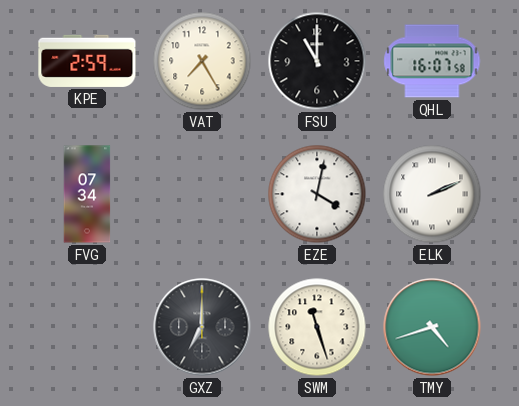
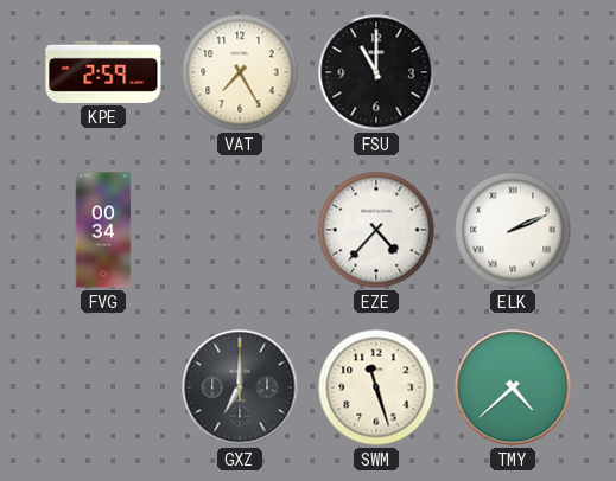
QHL: 16:07 -> none
FVG: 07:34 -> 00:34
EZE: 4:02 -> 4:37
TMY: 4:42 -> 4:38
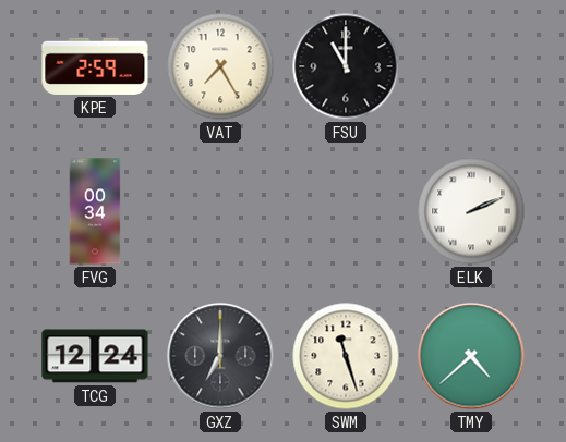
EZE: 4:37 -> none
TCG: none -> 12:24
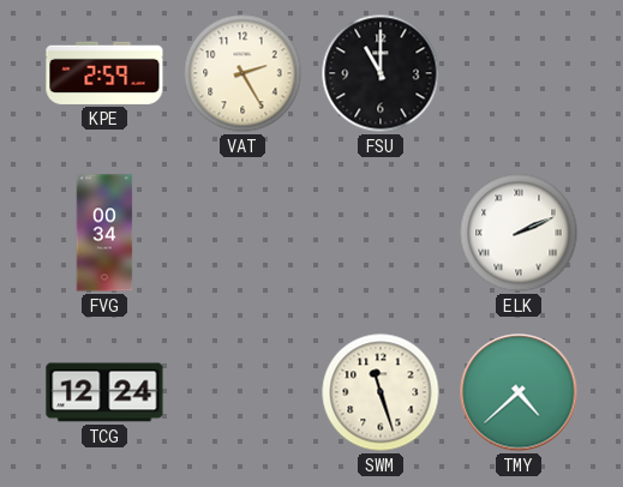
VAT: 7:25 -> 2:25
GXZ: 7:00 -> none
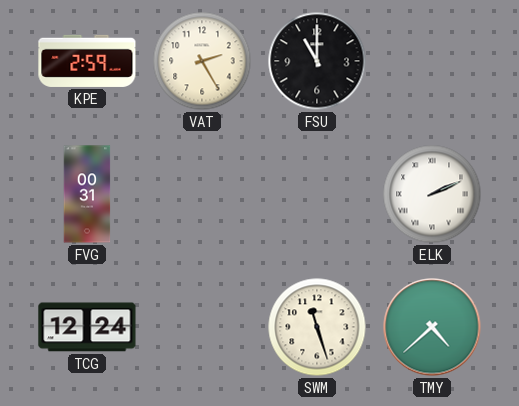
FVG: 00:34 -> 00:31
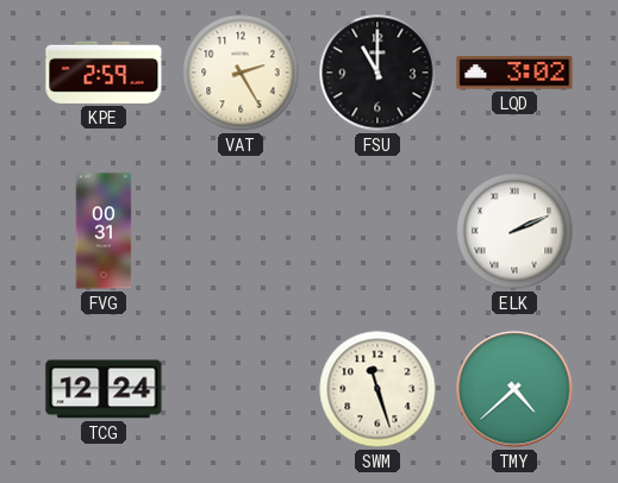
LQD: none -> 3:02
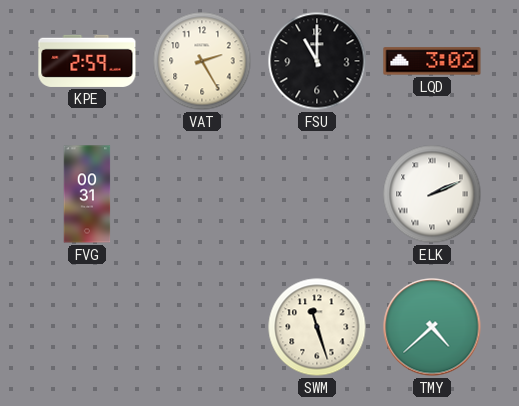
TCG: 12:24 -> none
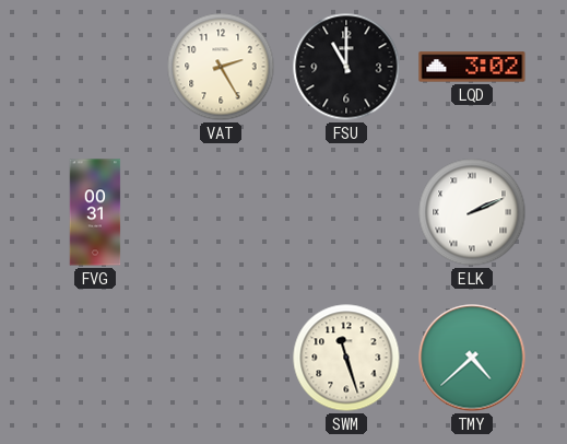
KPE: 2:59 -> none
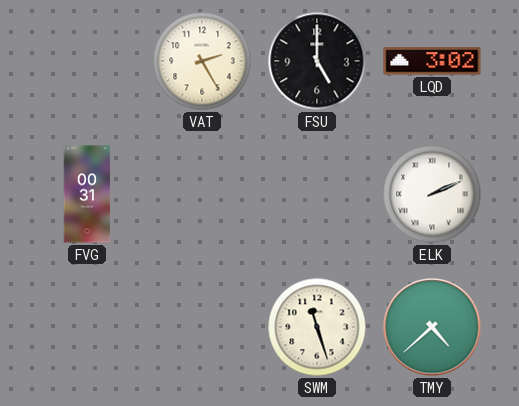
FSU: 11:00 -> 5:00
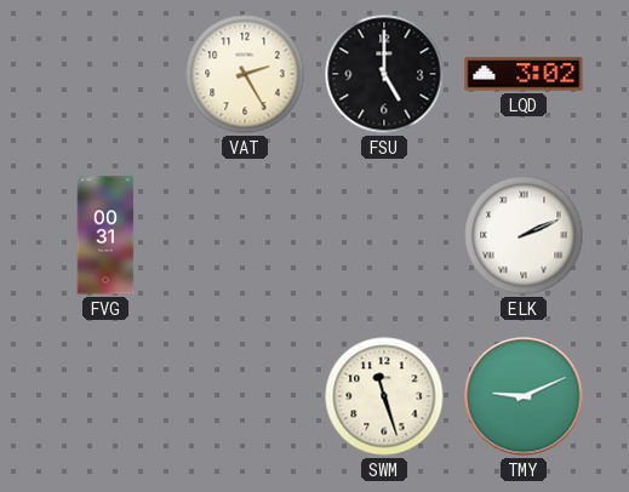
TMY: 4:38 -> 9:11
